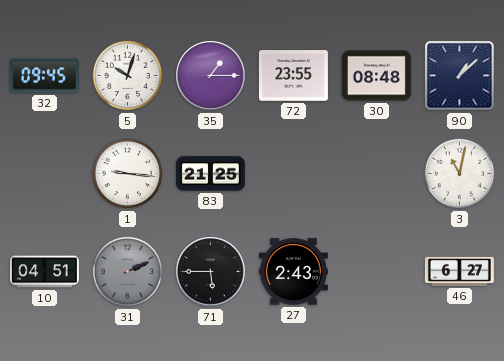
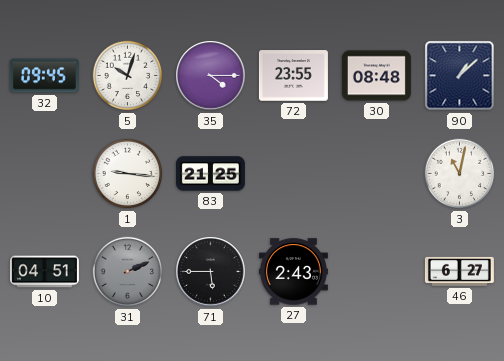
35: 1:15 -> 4:15
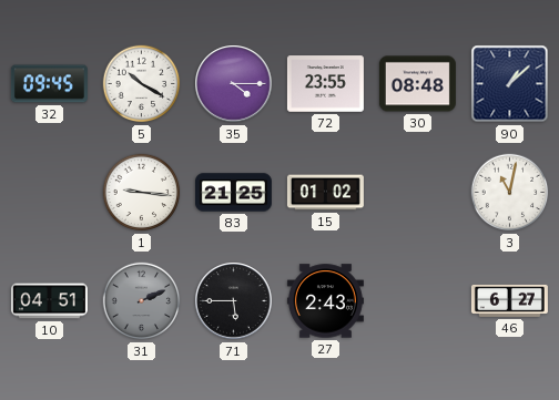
5: 10:03 -> 10:20
15: none -> 01:02
